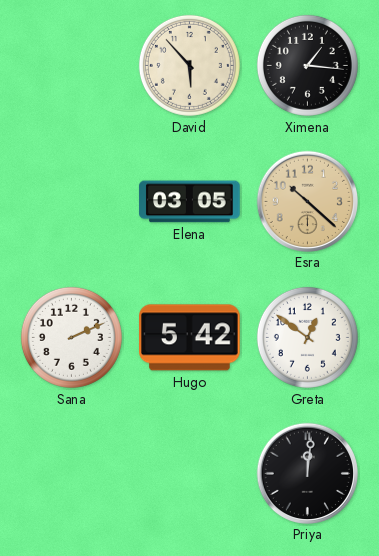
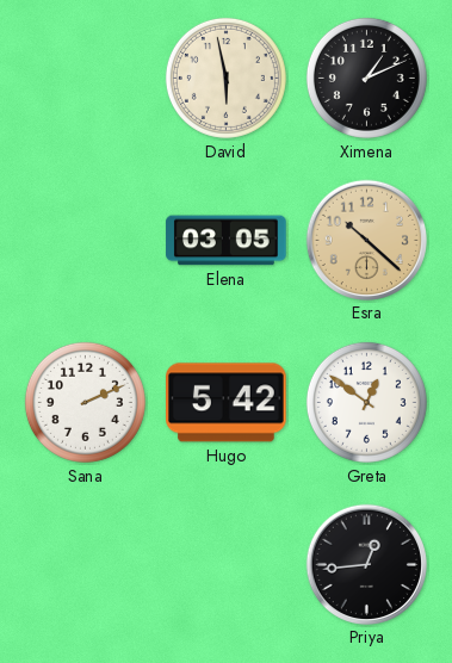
David: 5:53 -> 5:58
Ximena: 1:16 -> 1:11
Priya: 12:01 -> 12:44
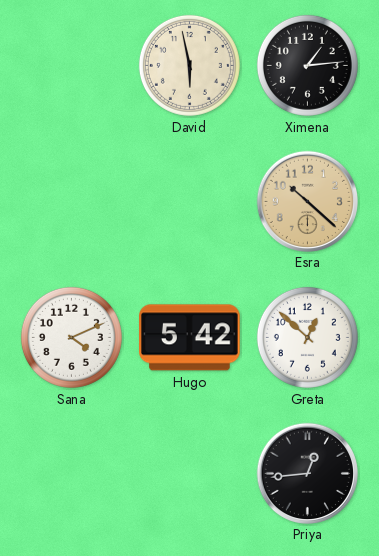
Ximena: 1:11 -> 1:14
Elena: 03:05 -> none
Sana: 2:11 -> 4:11
Greta: 12:51 -> 12:52
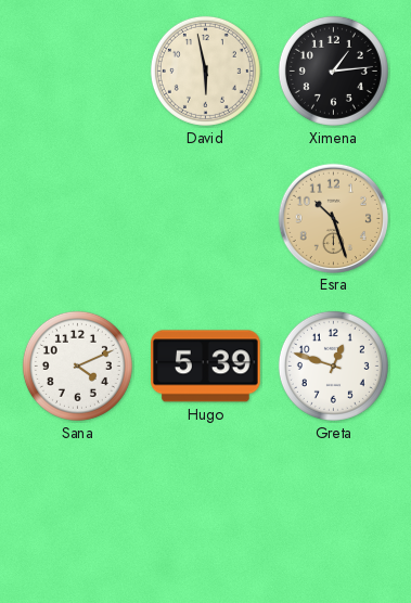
Esra: 10:22 -> 10:27
Hugo: 5:42 -> 5:39
Greta: 12:52 -> 12:48
Priya: 12:44 -> none
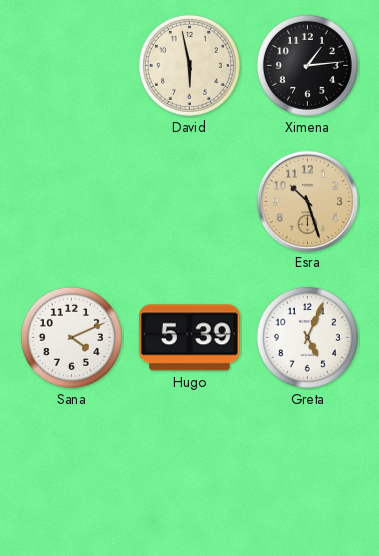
Greta: 12:48 -> 5:04
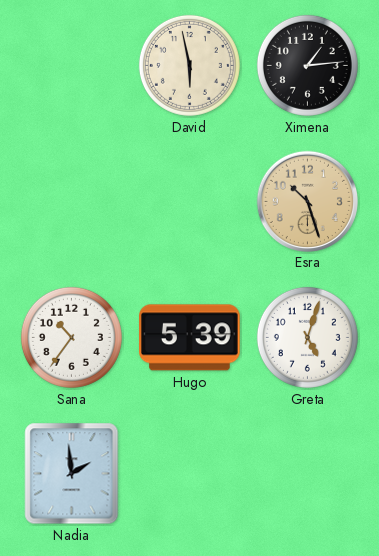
Sana: 4:11 -> 10:36
Greta: 5:04 -> 5:03
Nadia: none -> 1:59
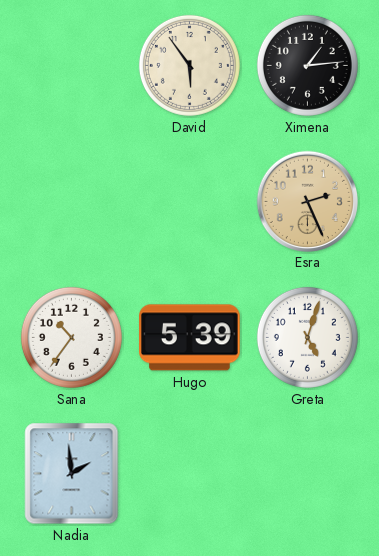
David: 5:58 -> 5:54
Esra: 10:27 -> 2:26
